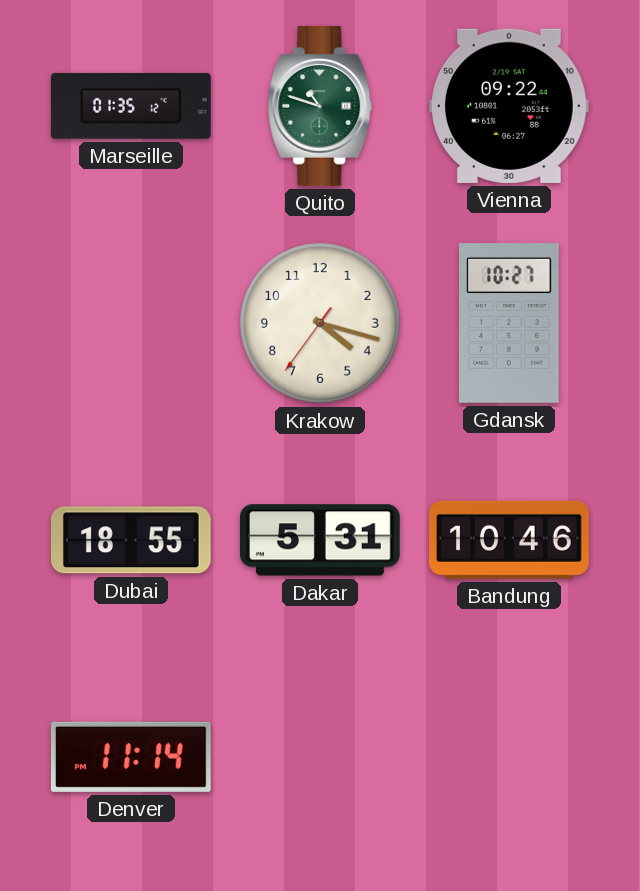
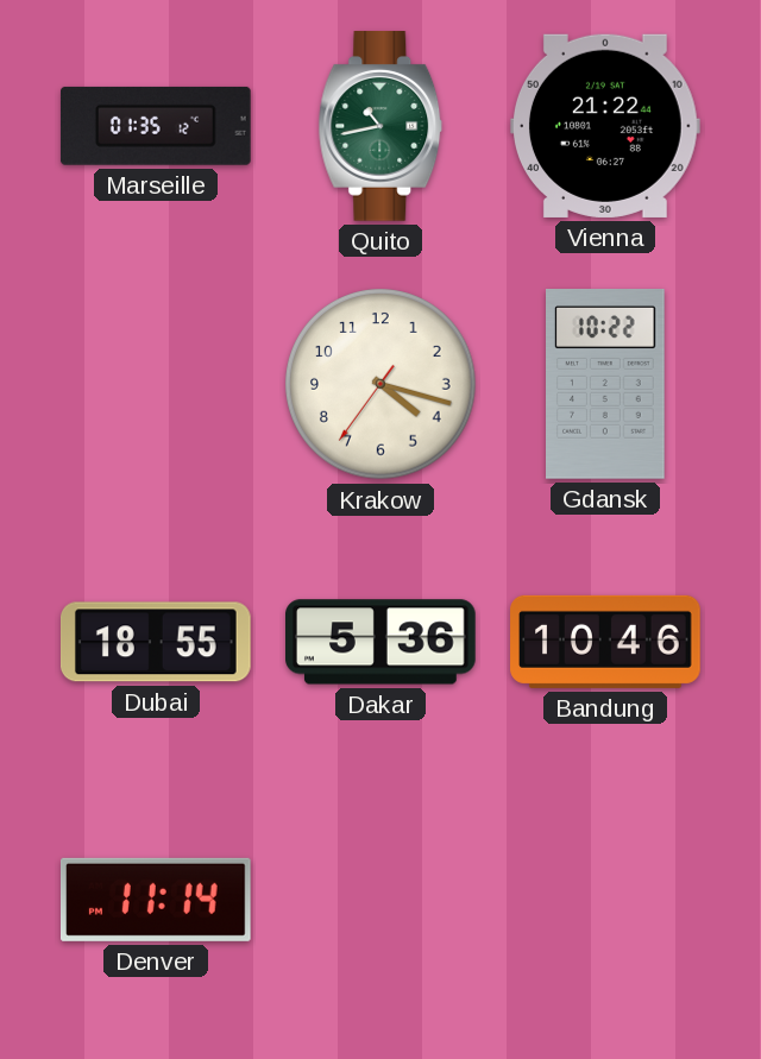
Quito: 10:48 -> 10:43
Vienna: 09:22 -> 21:22
Gdansk: 10:27 -> 10:22
Dakar: 5:31 -> 5:36
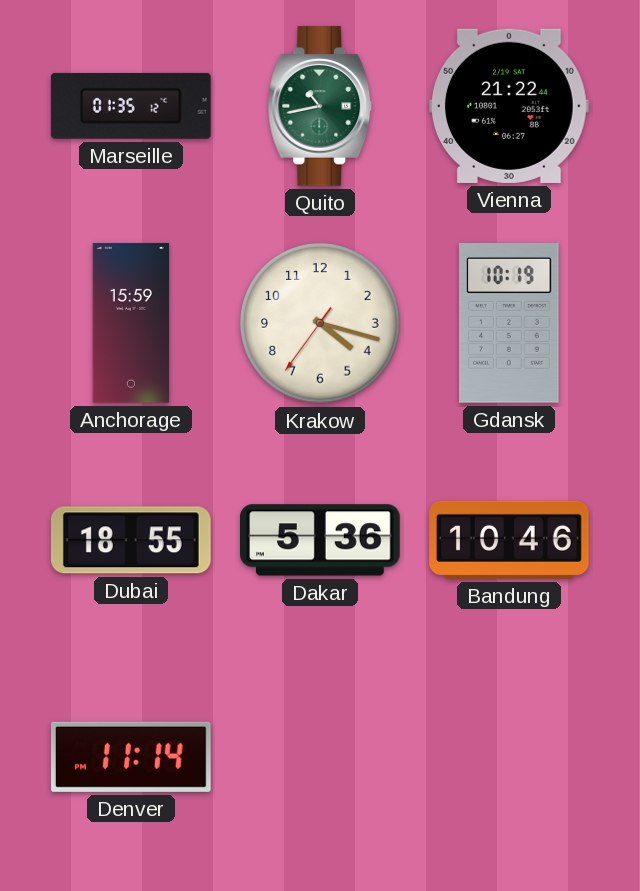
Anchorage: none -> 15:59
Gdansk: 10:22 -> 10:19
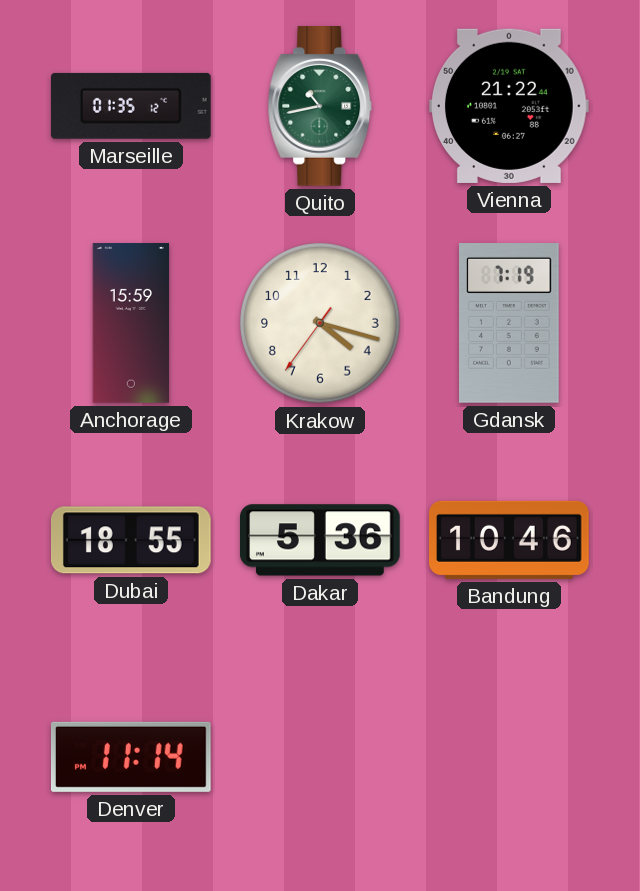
Gdansk: 10:19 -> 7:19
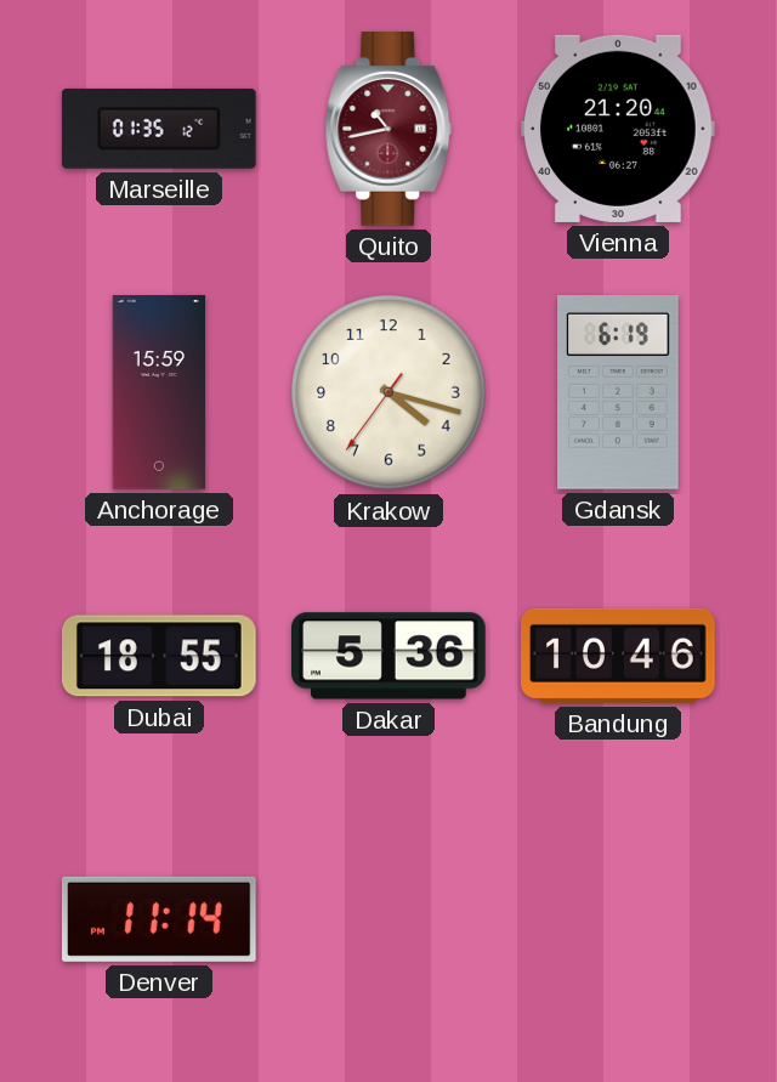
Quito dial: green -> burgundy
Vienna: 21:22 -> 21:20
Gdansk: 7:19 -> 6:19
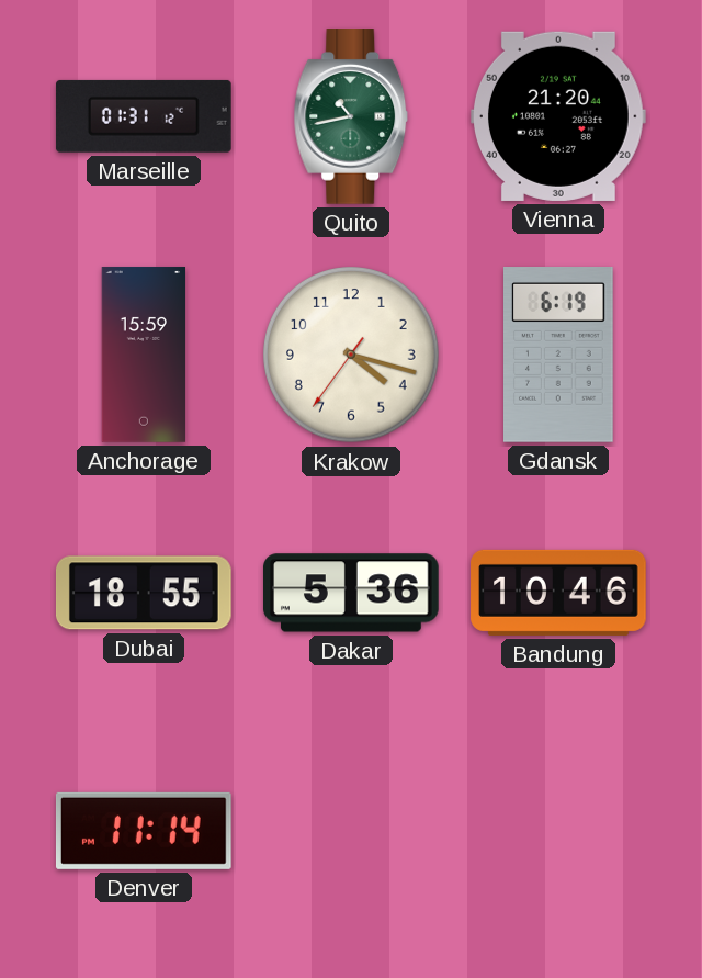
Marseille: 01:35 -> 01:31
Quito dial: burgundy -> green
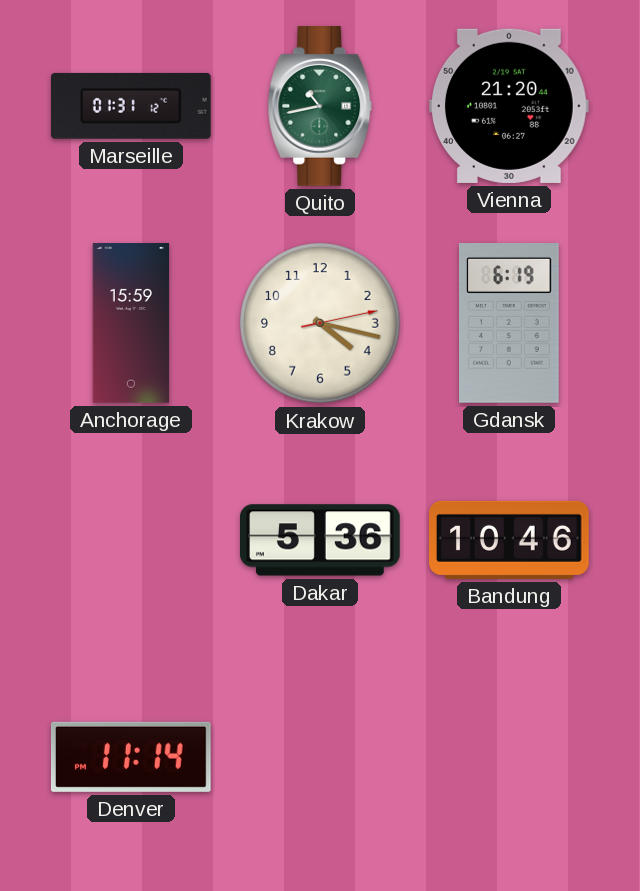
Krakow: 4:17:36 -> 4:17:13
Dubai: 18:55 -> none
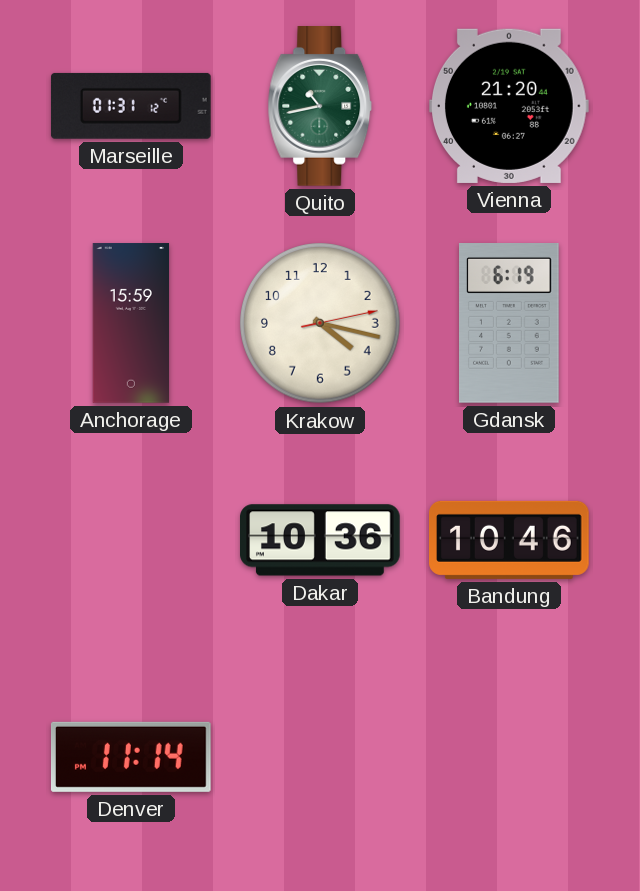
Dakar: 5:36 -> 10:36
